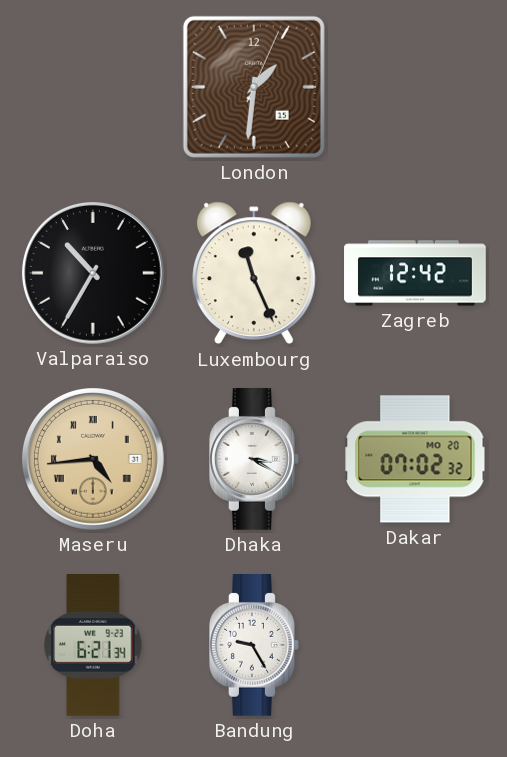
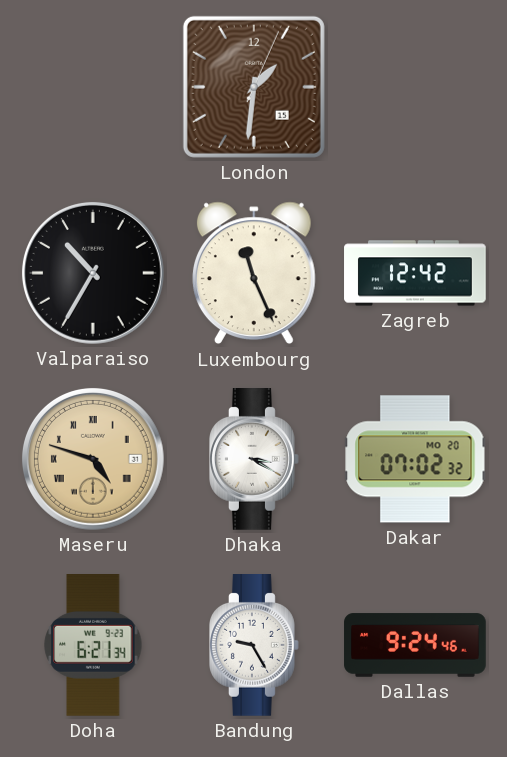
Maseru: 4:44 -> 4:48
Dallas: none -> 9:24
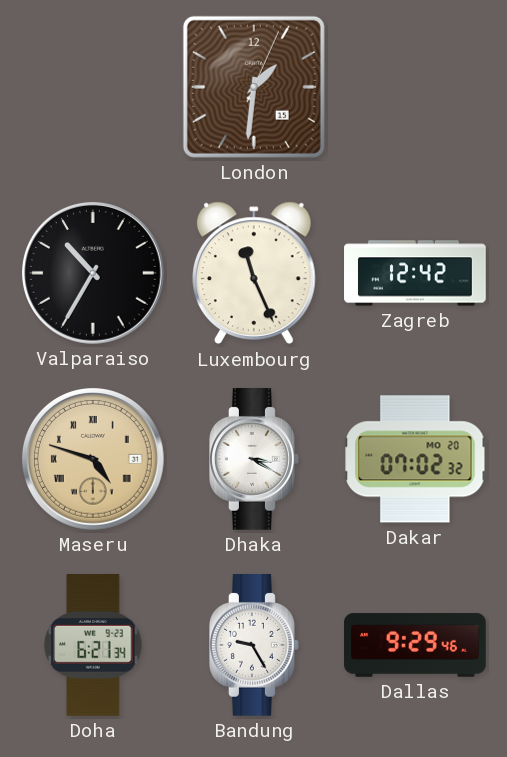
Dallas: 9:24 -> 9:29
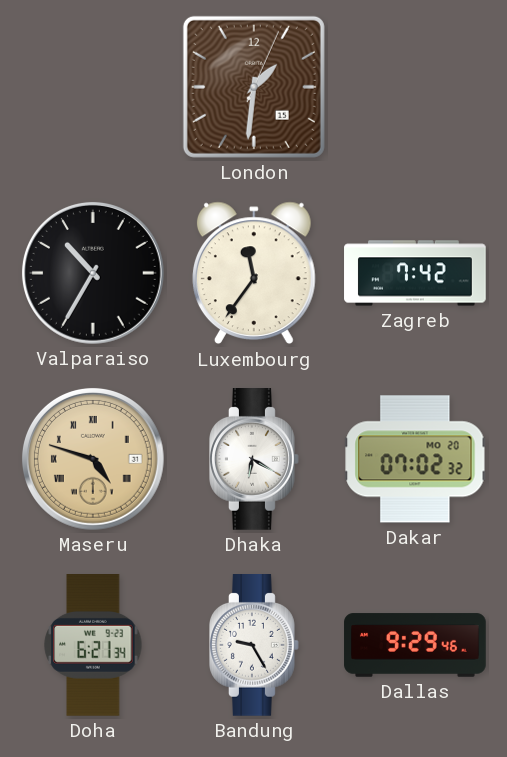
Luxembourg: 11:26 -> 11:36
Zagreb: 12:42 -> 7:42
Dhaka: 3:20 -> 6:20
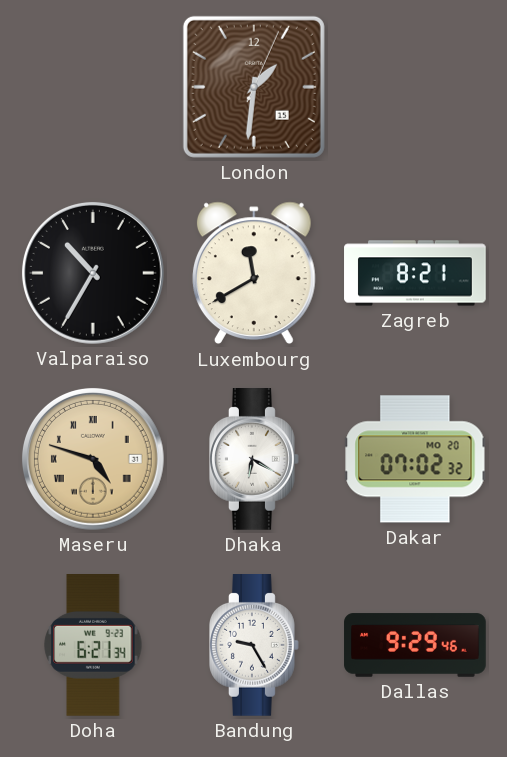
Luxembourg: 11:36 -> 11:40
Zagreb: 7:42 -> 8:21
